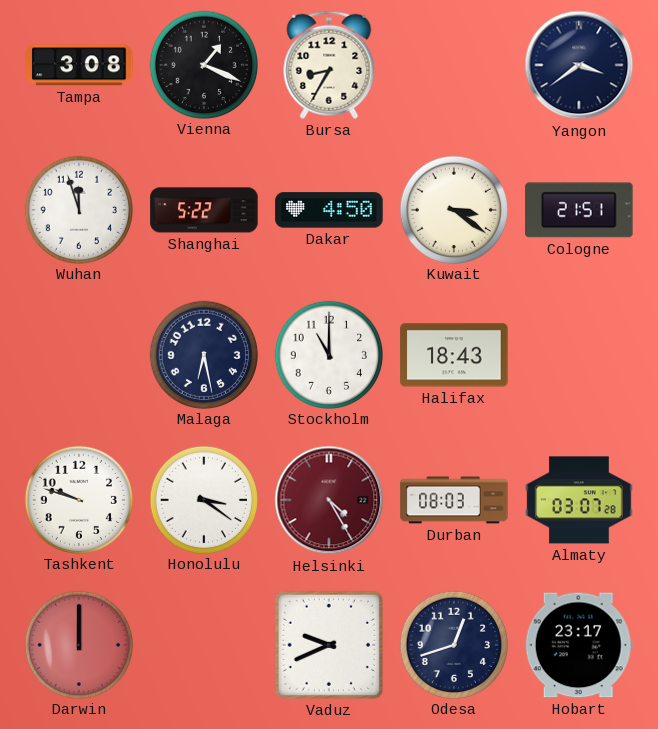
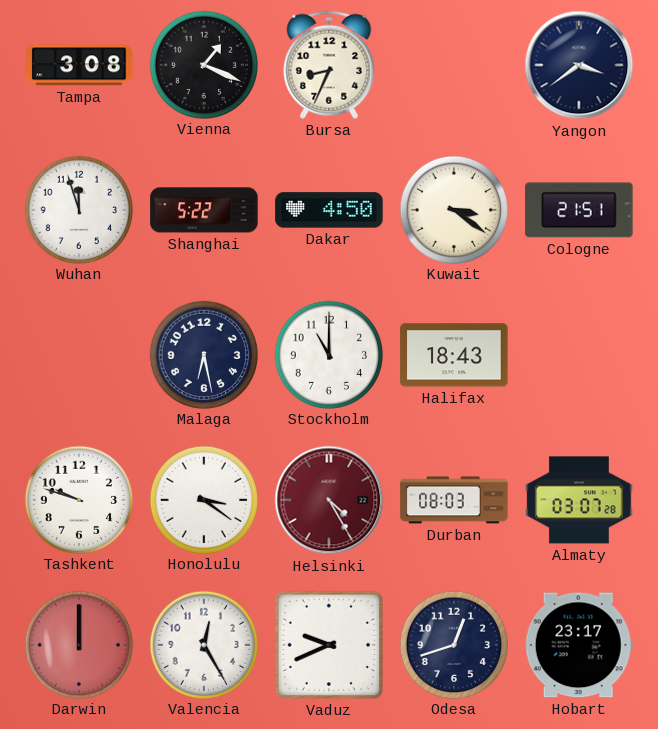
Bursa: 8:35 -> 8:34
Valencia: none -> 12:25
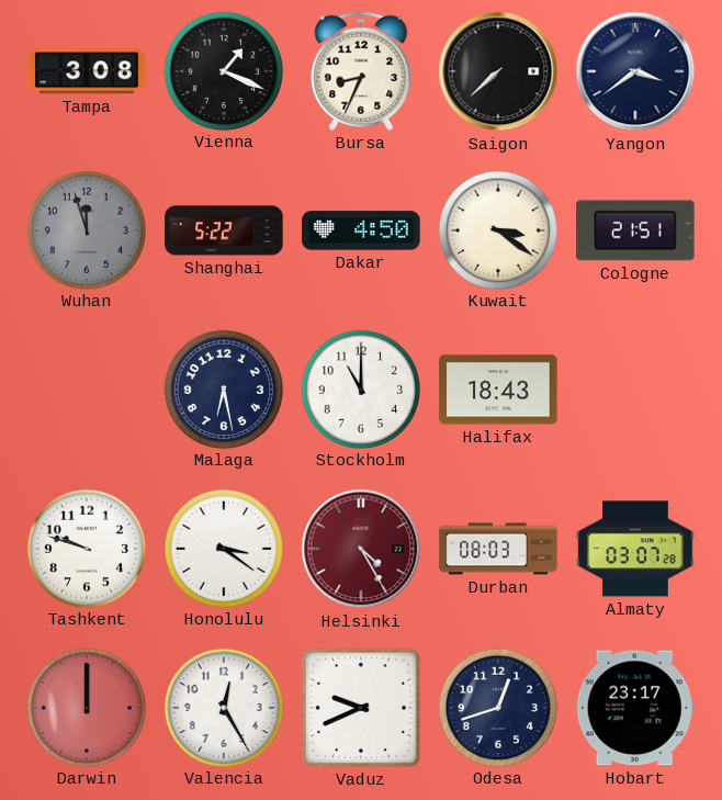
Saigon: none -> 7:38
Wuhan dial: white -> grey
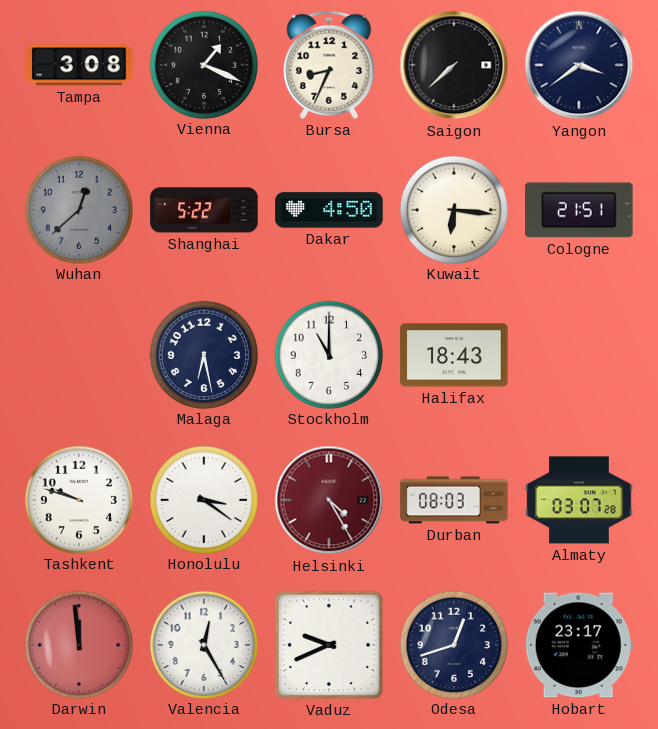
Wuhan: 11:57 -> 12:38
Kuwait: 3:21 -> 6:16
Darwin: 12:00 -> 11:59
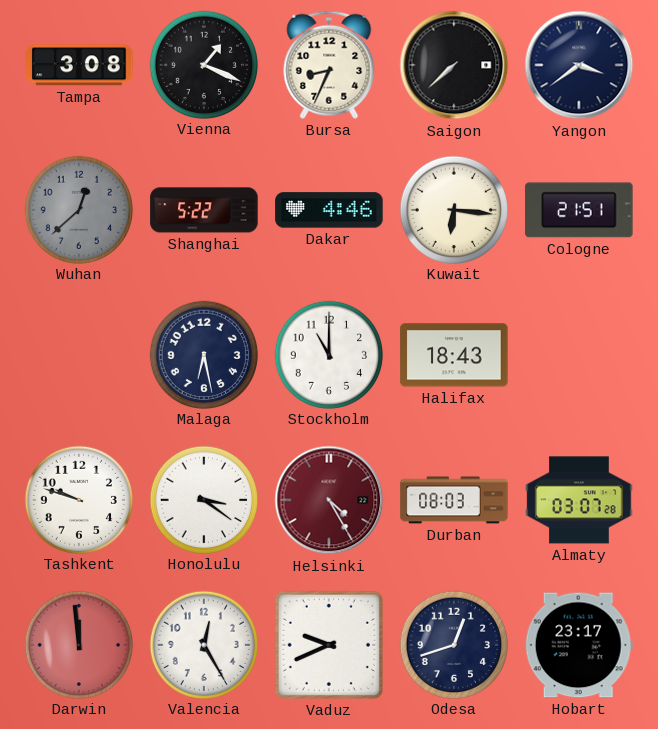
Dakar: 4:50 -> 4:46
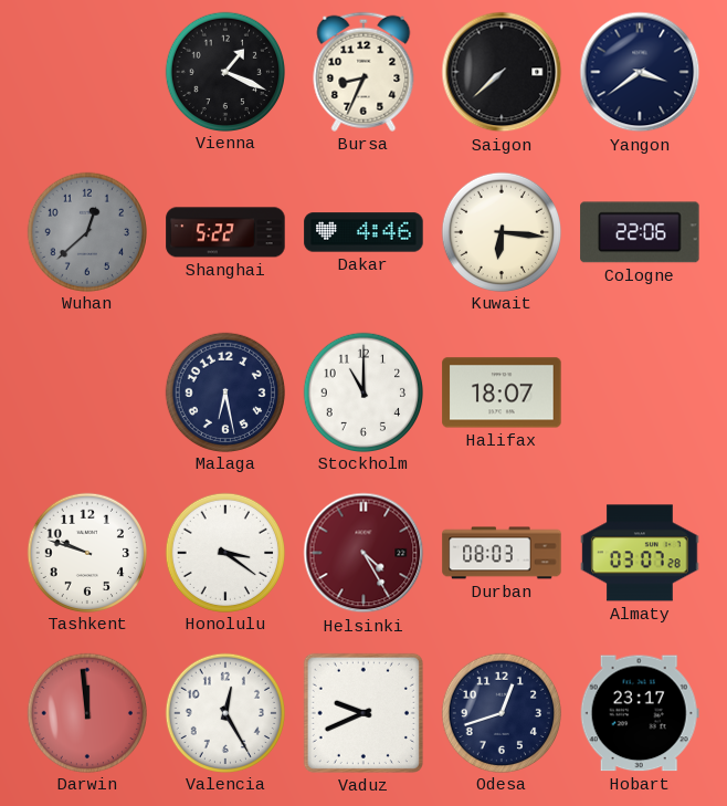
Tampa: 3:08 -> none
Cologne: 21:51 -> 22:06
Halifax: 18:43 -> 18:07
